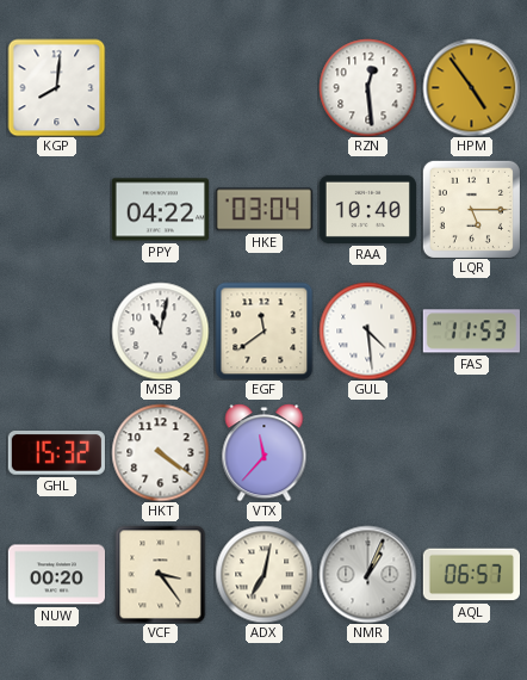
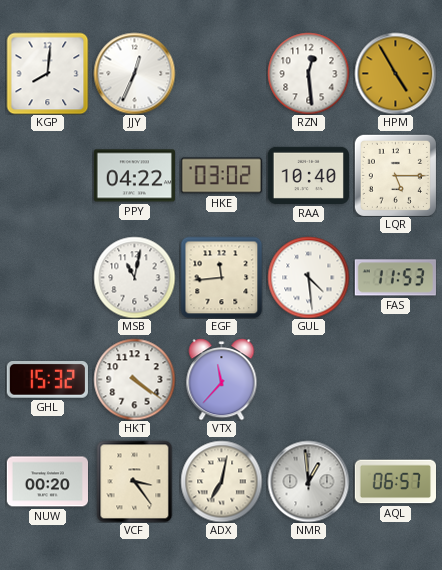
JJY: none -> 12:34
HPM: 4:54 -> 4:55
HKE: 03:04 -> 03:02
EGF: 11:39 -> 11:44
NMR: 1:04 -> 12:59
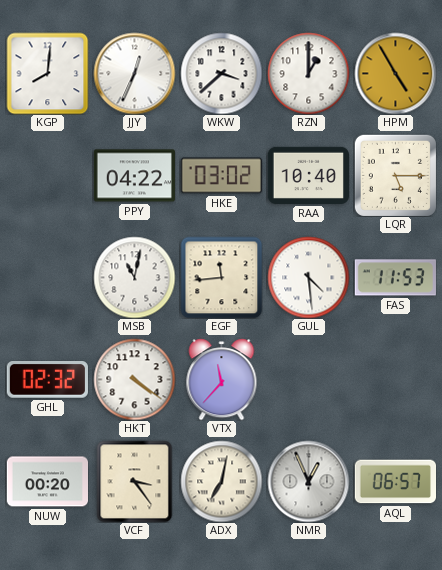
WKW: none -> 3:38
RZN: 12:29 -> 1:00
GHL: 15:32 -> 02:32
NMR: 12:59 -> 12:56
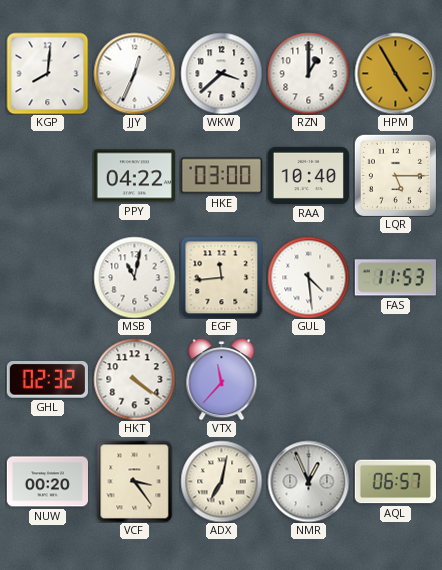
HKE: 03:02 -> 03:00
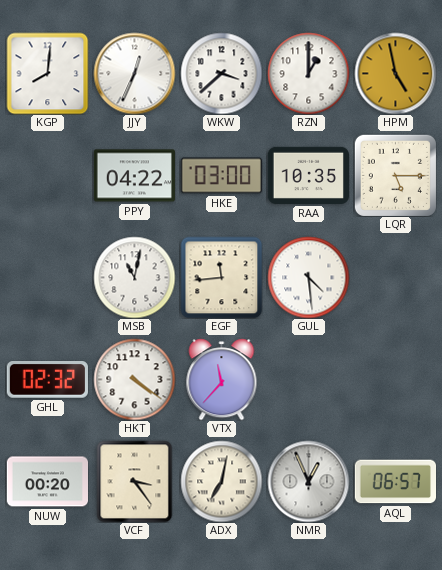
HPM: 4:55 -> 4:58
RAA: 10:40 -> 10:35
FAS: 11:53 -> none
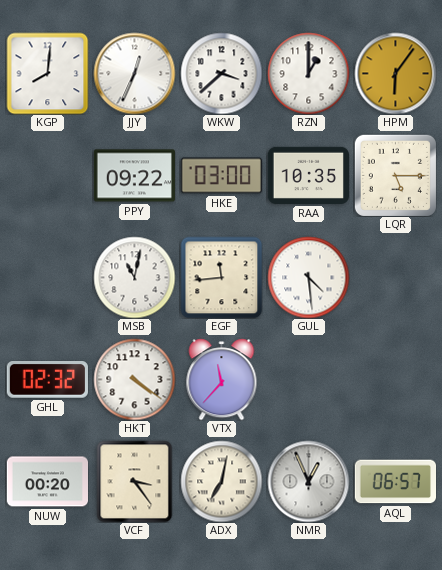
HPM: 4:58 -> 6:06
PPY: 04:22 -> 09:22
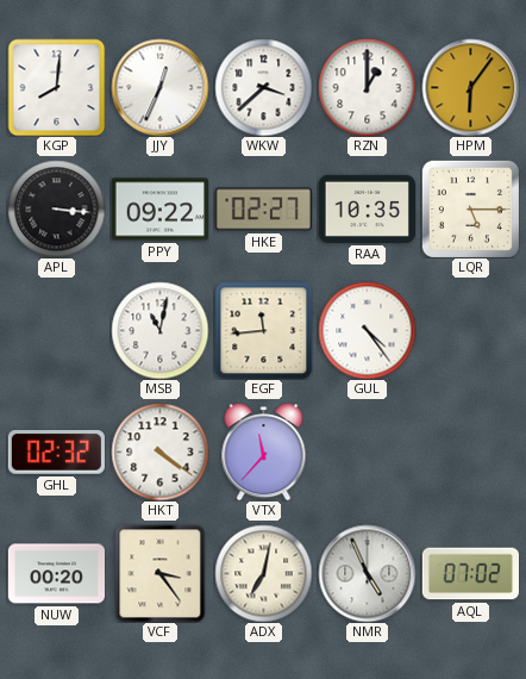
APL: none -> 3:16
HKE: 03:00 -> 02:27
GUL: 4:29 -> 4:24
NMR: 12:56 -> 4:56
AQL: 06:57 -> 07:02
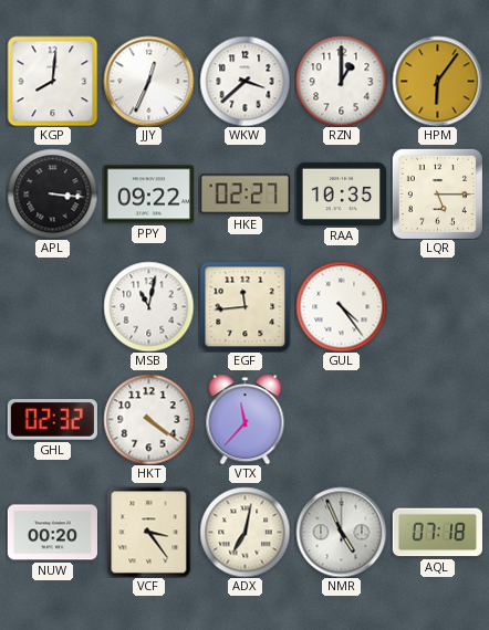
AQL: 07:02 -> 07:18
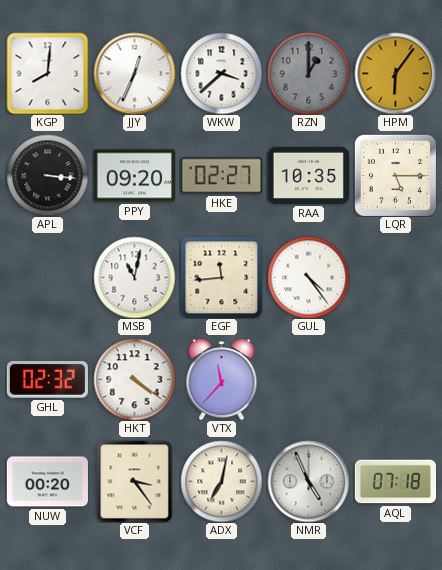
RZN dial: white -> grey
PPY: 09:22 -> 09:20
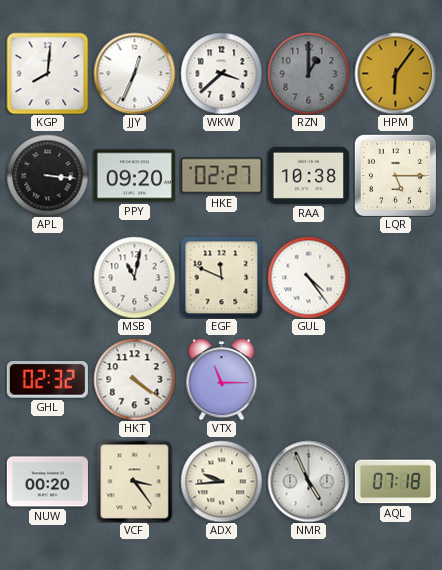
RAA: 10:35 -> 10:38
EGF: 11:44 -> 11:49
VTX: 11:37 -> 11:15
ADX: 7:02 -> 9:44
